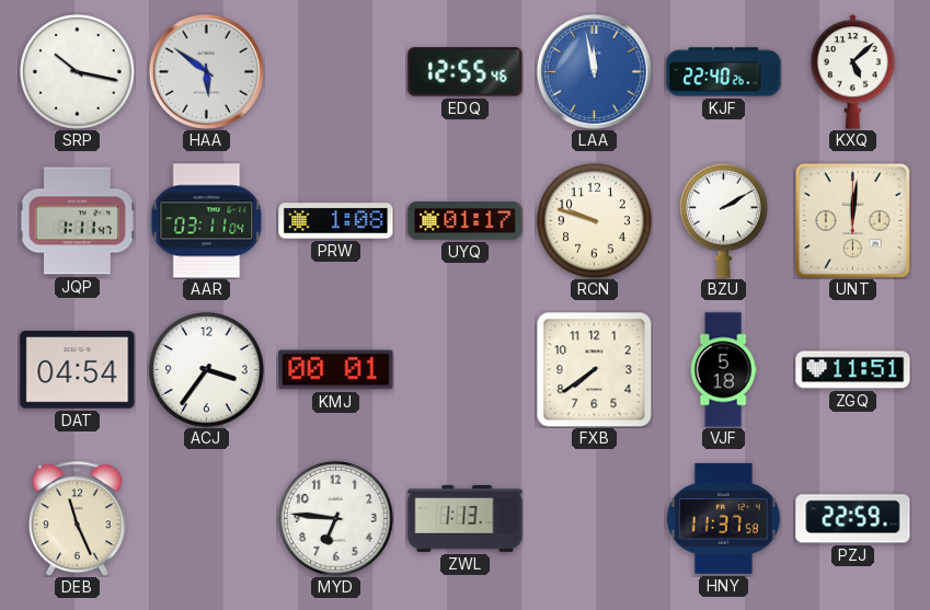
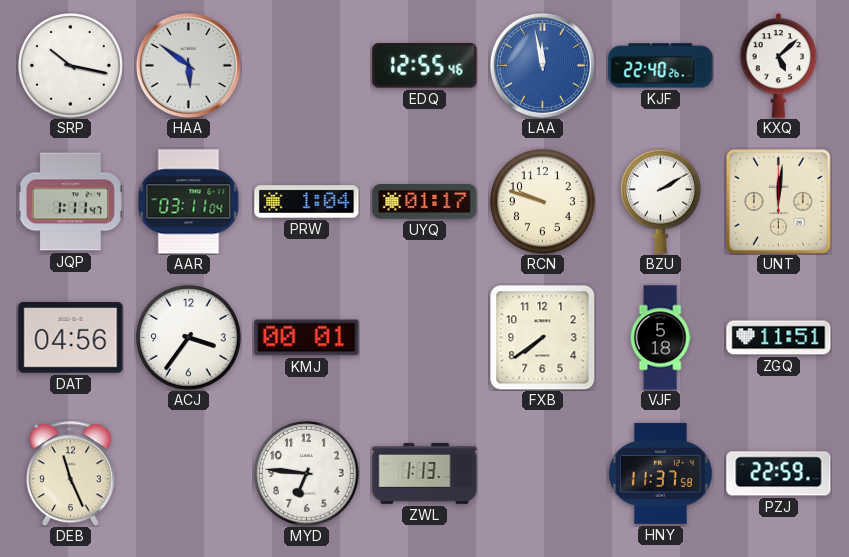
PRW: 1:08 -> 1:04
DAT: 04:54 -> 04:56
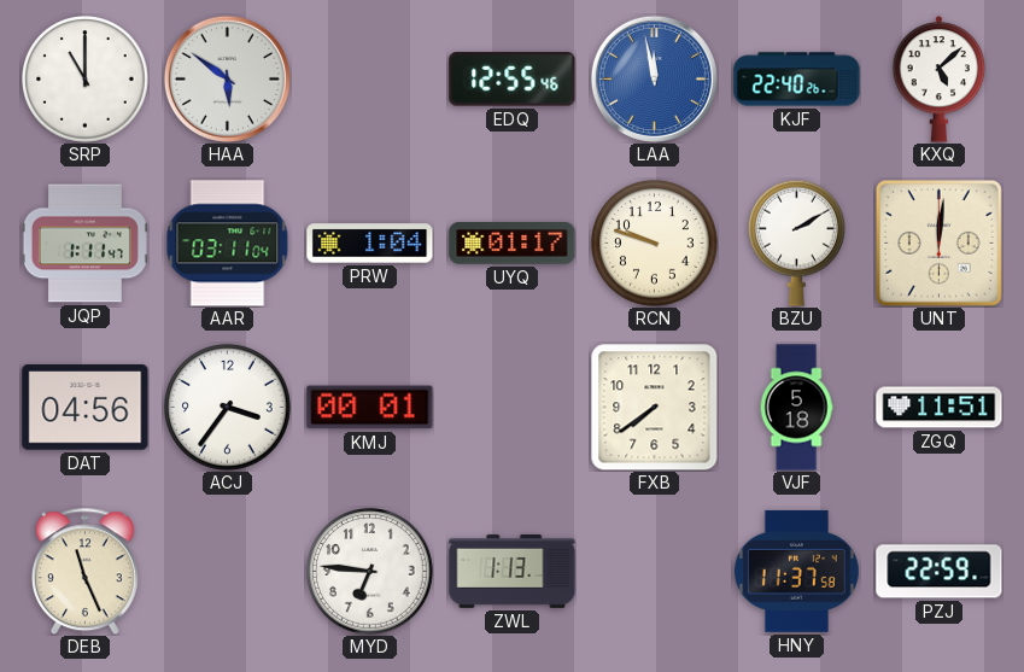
SRP: 10:17 -> 11:00
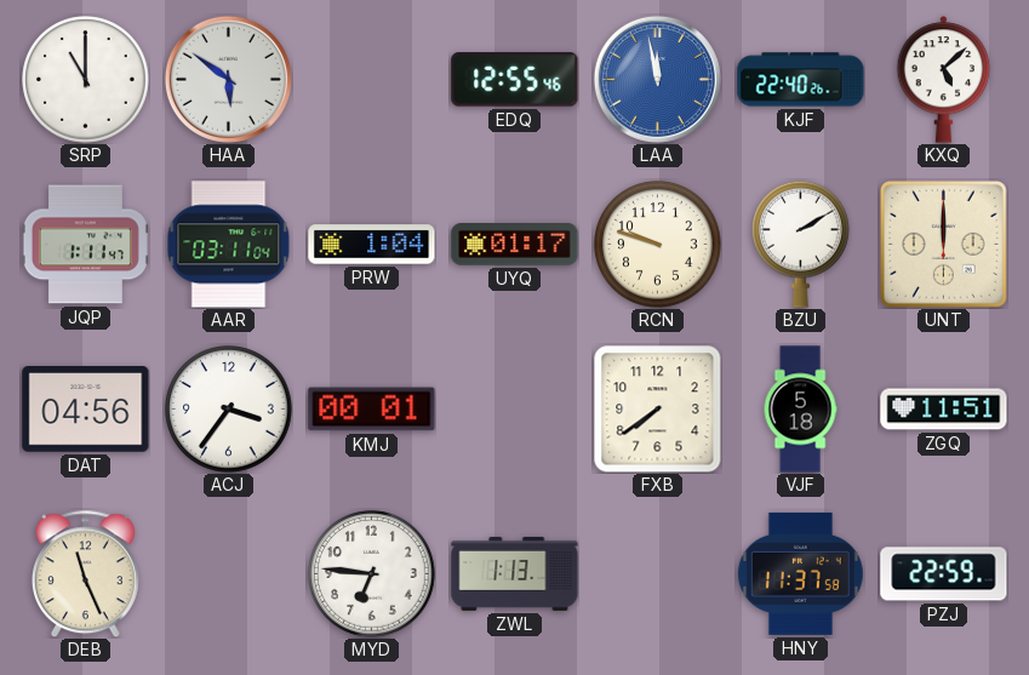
UNT: 12:01 -> 12:00
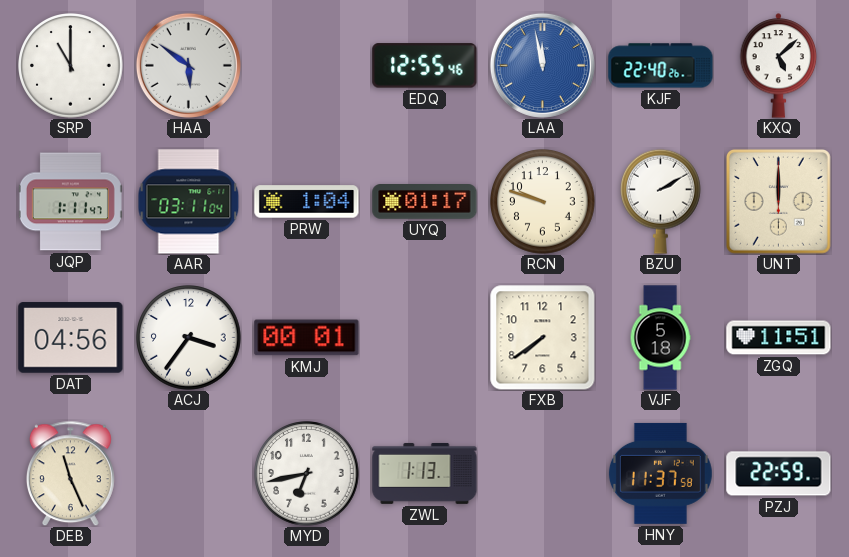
MYD: 6:46 -> 6:43
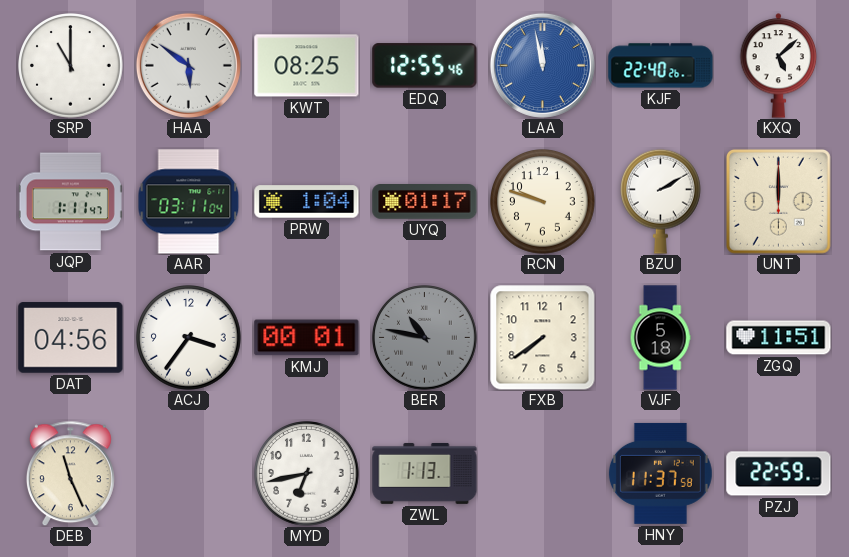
KWT: none -> 08:25
BER: none -> 10:47
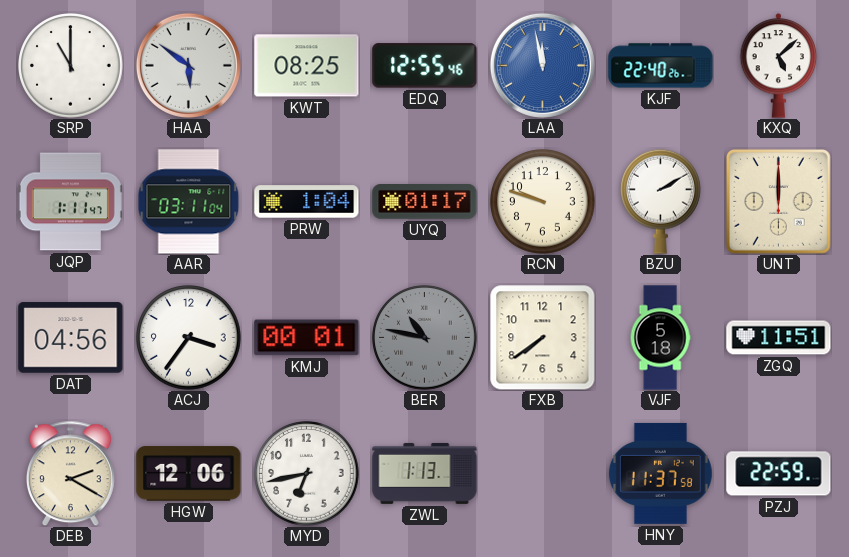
DEB: 11:26 -> 2:20
HGW: none -> 12:06
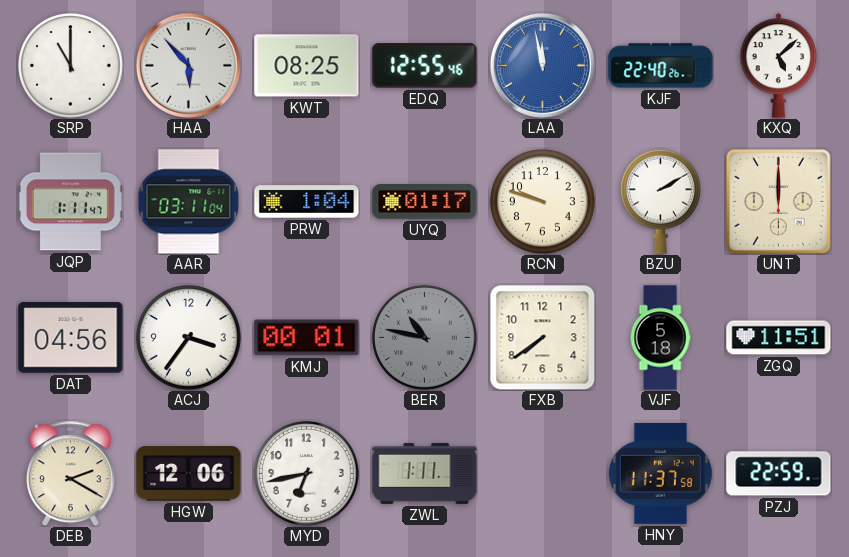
HAA: 5:51 -> 5:53
ZWL: 1:13 -> 1:11
